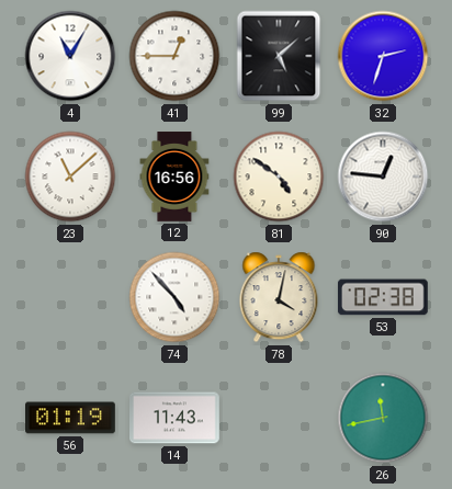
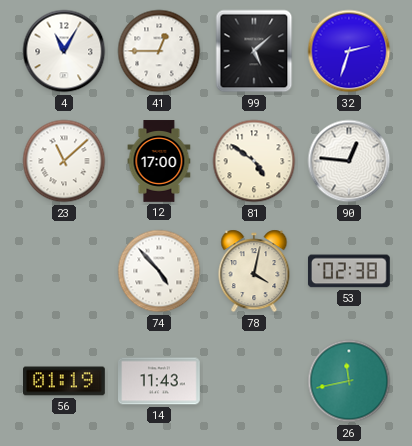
12: 16:56 -> 17:00
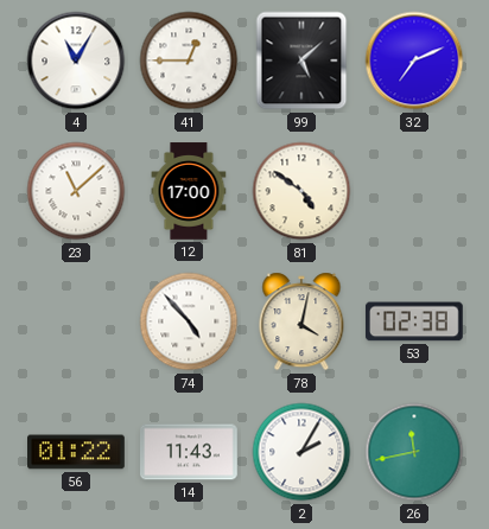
32: 2:33 -> 7:11
90: 12:46 -> none
56: 01:19 -> 01:22
2: none -> 2:05
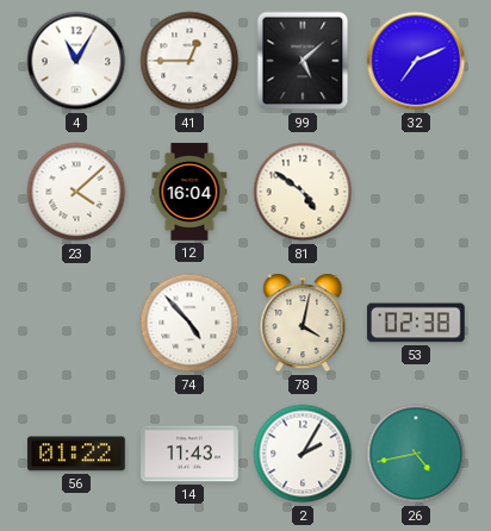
23: 11:08 -> 4:08
12: 17:00 -> 16:04
26: 11:43 -> 4:43
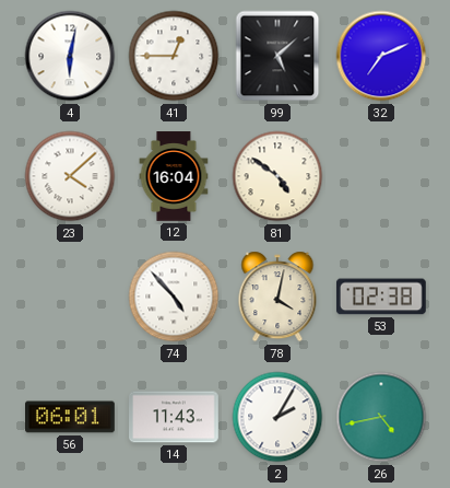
4: 11:05 -> 6:02
56: 01:22 -> 06:01
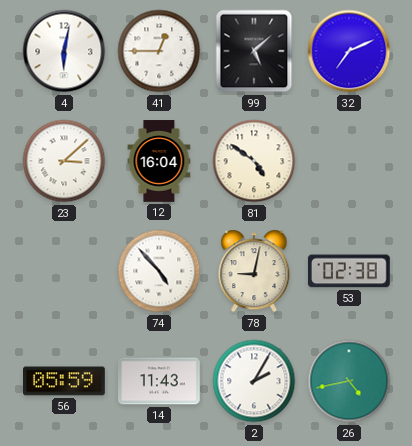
23: 4:08 -> 3:08
78: 4:02 -> 9:02
56: 06:01 -> 05:59
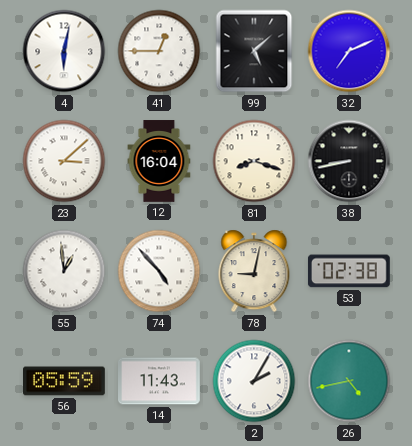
81: 4:51 -> 8:18
38: none -> 8:43
55: none -> 12:59
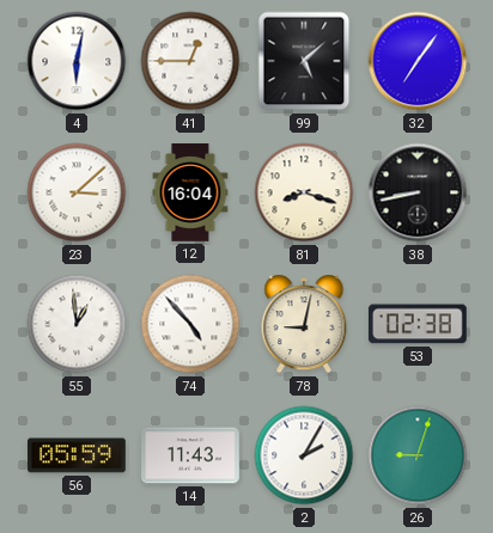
32: 7:11 -> 7:06
26: 4:43 -> 9:03
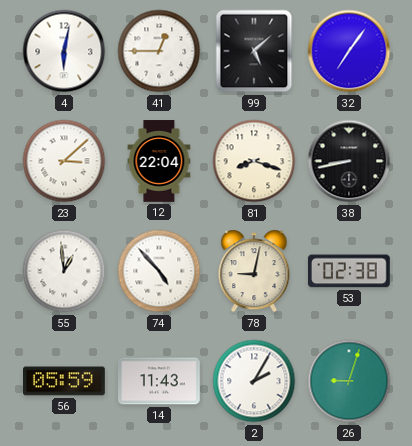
12: 16:04 -> 22:04
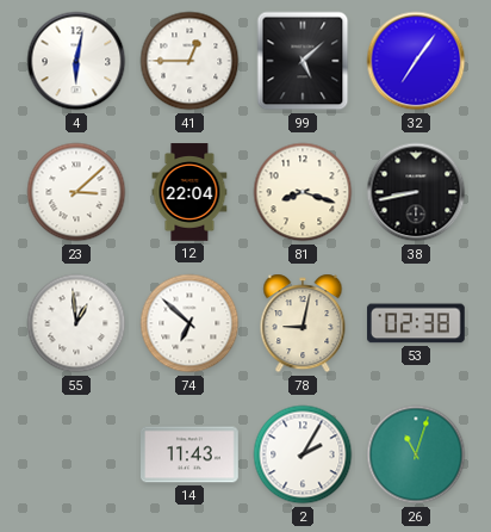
74: 4:53 -> 6:52
56: 05:59 -> none
26: 9:03 -> 11:03
